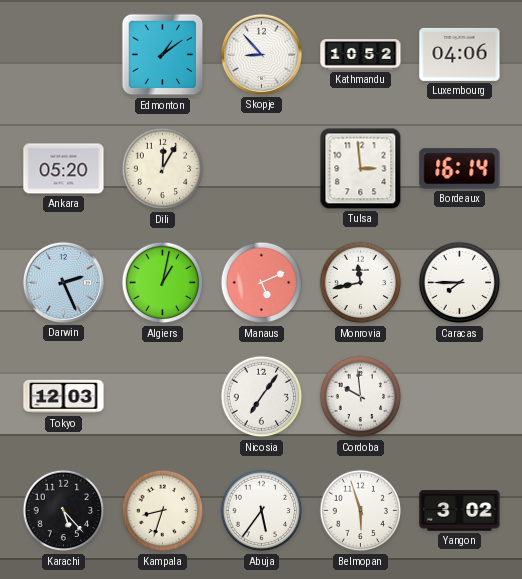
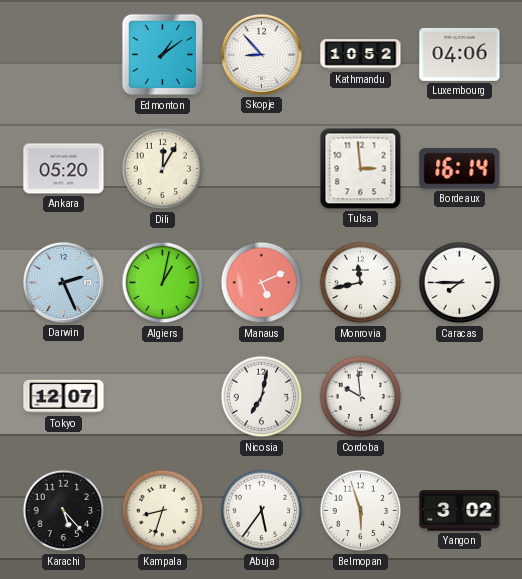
Tokyo: 12:03 -> 12:07
Nicosia: 7:06 -> 7:02
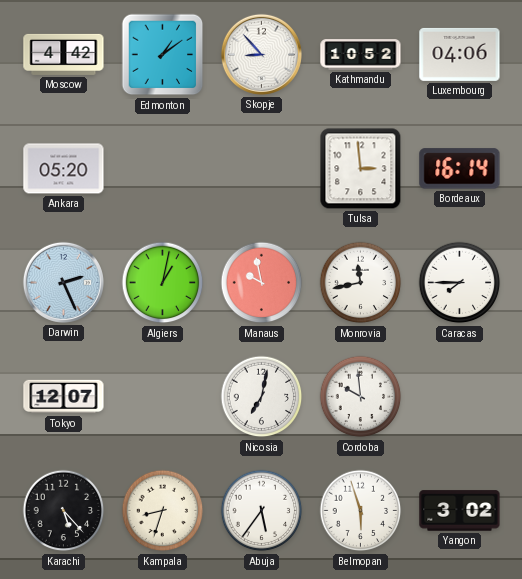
Moscow: none -> 4:42
Dili: 12:05 -> none
Manaus: 5:11 -> 9:58
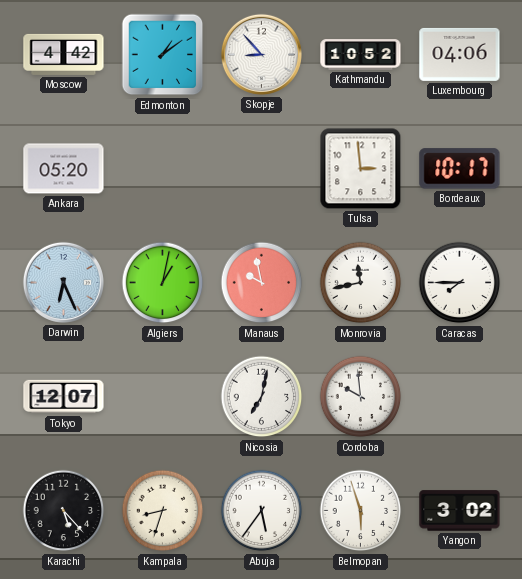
Bordeaux: 16:14 -> 10:17
Darwin: 2:26 -> 6:26
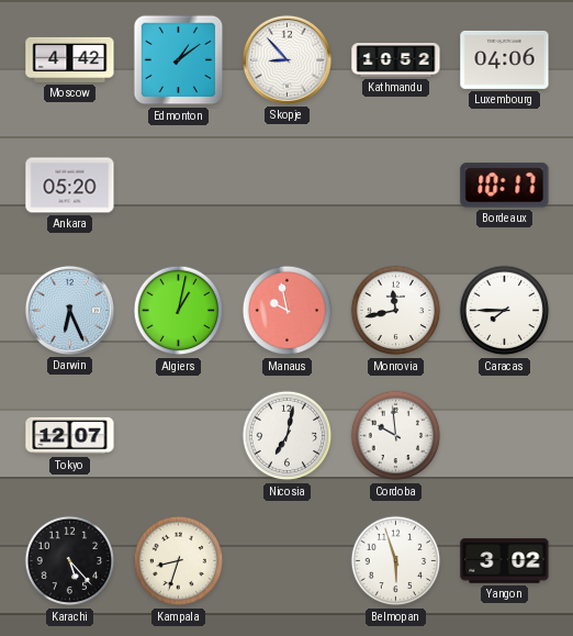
Tulsa: 2:59 -> none
Abuja: 5:36 -> none
